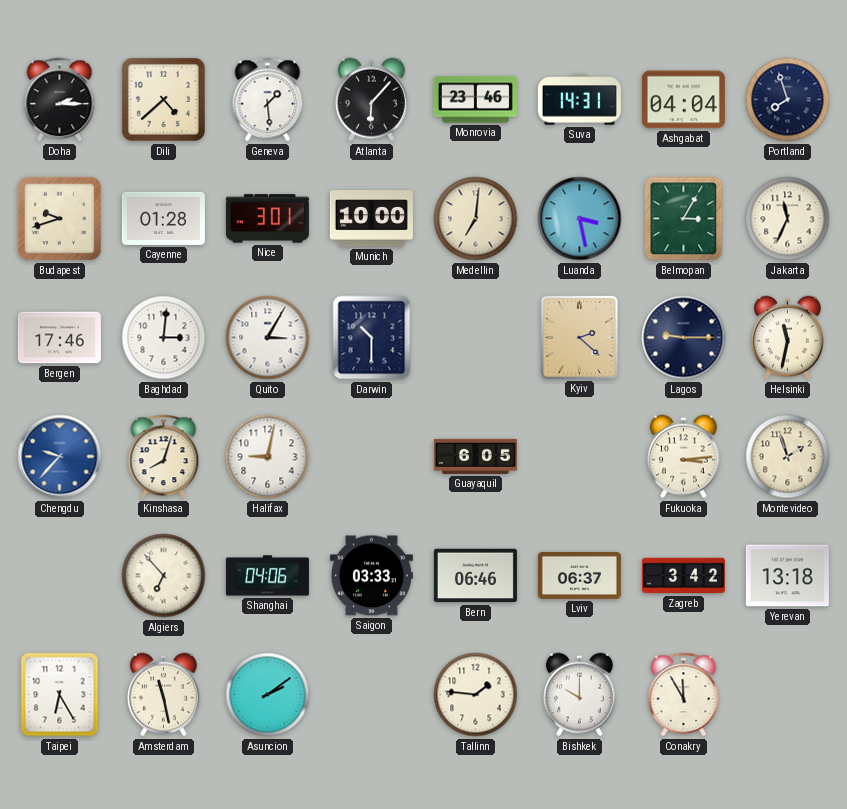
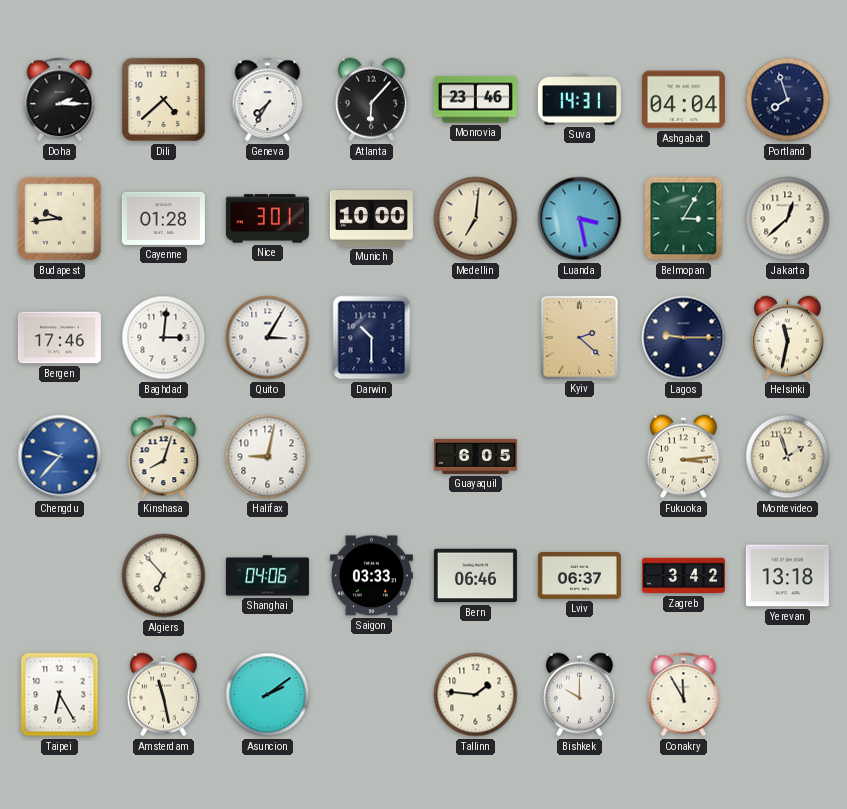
Geneva: 1:29 -> 7:35
Budapest: 9:42 -> 9:44
Jakarta: 11:34 -> 12:38
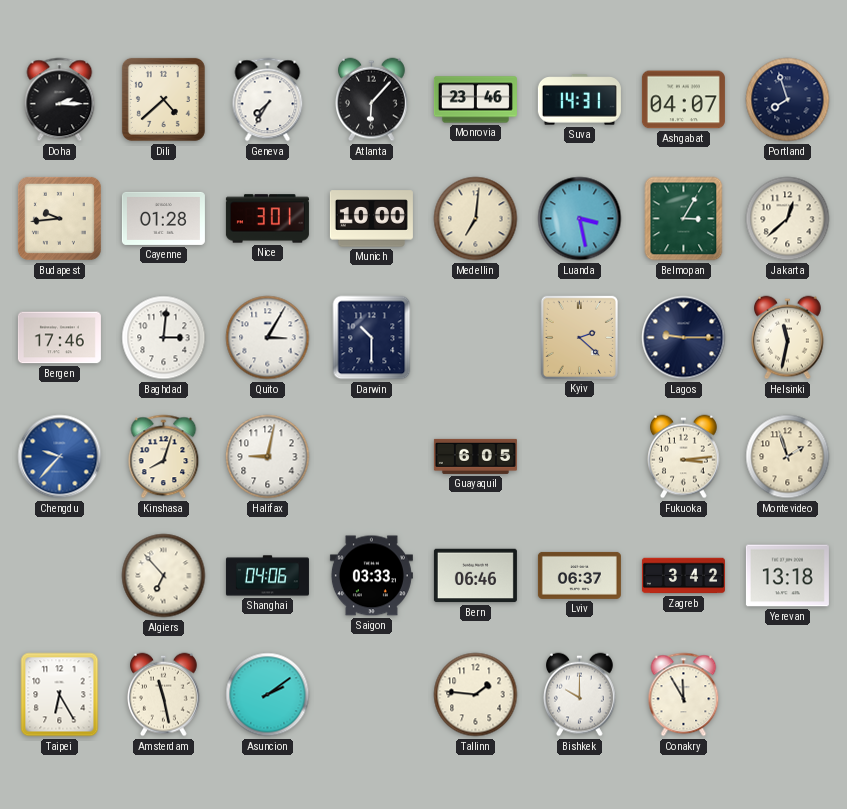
Ashgabat: 04:04 -> 04:07
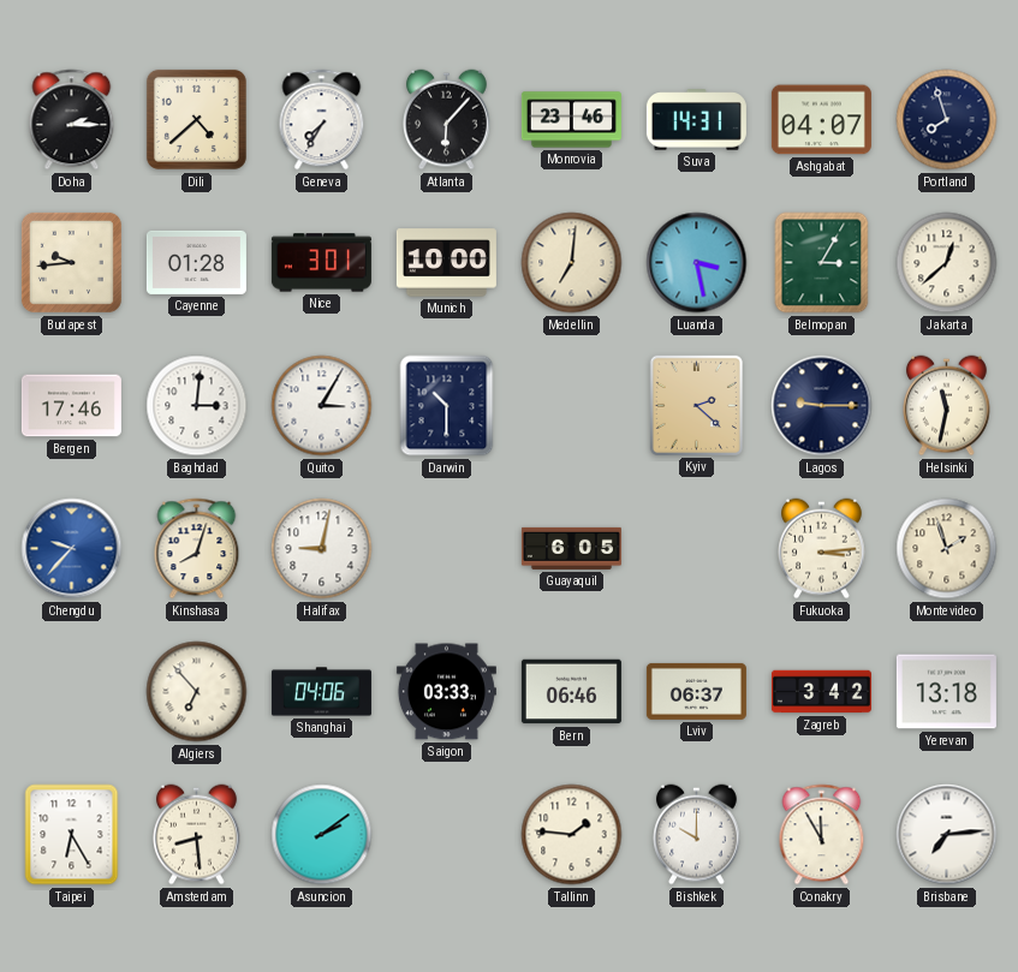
Amsterdam: 11:28 -> 8:29
Brisbane: none -> 7:14
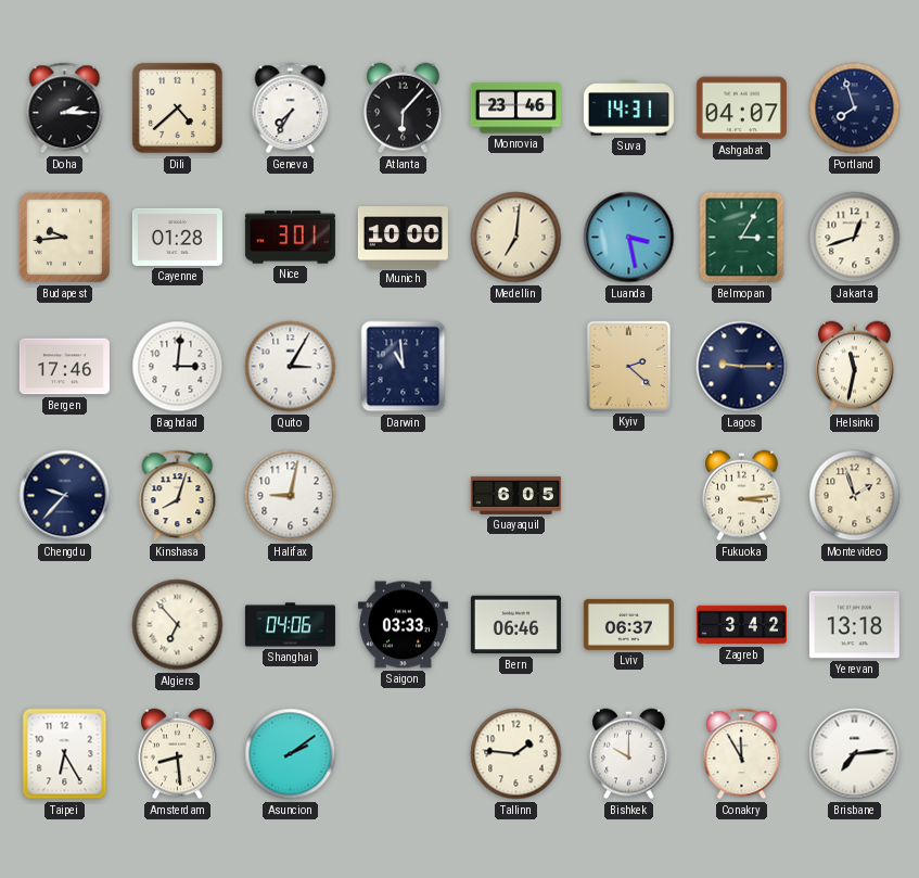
Jakarta: 12:38 -> 12:42
Darwin: 10:30 -> 10:59
Chengdu dial: blue -> navy
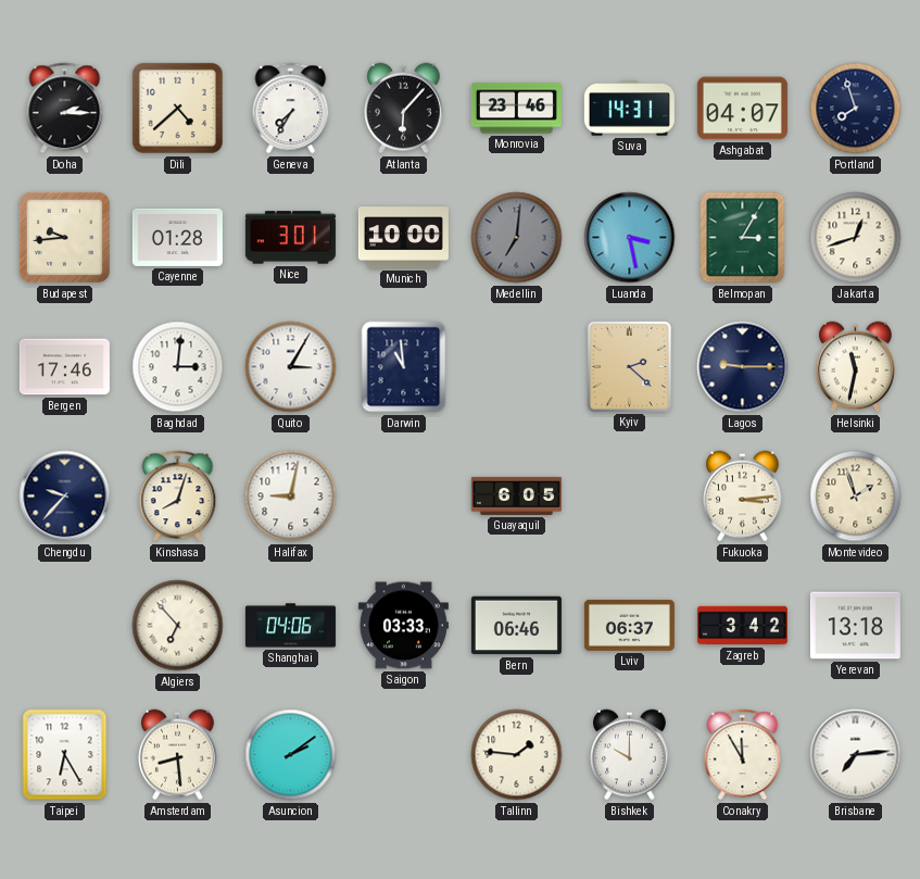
Medellin dial: cream -> grey
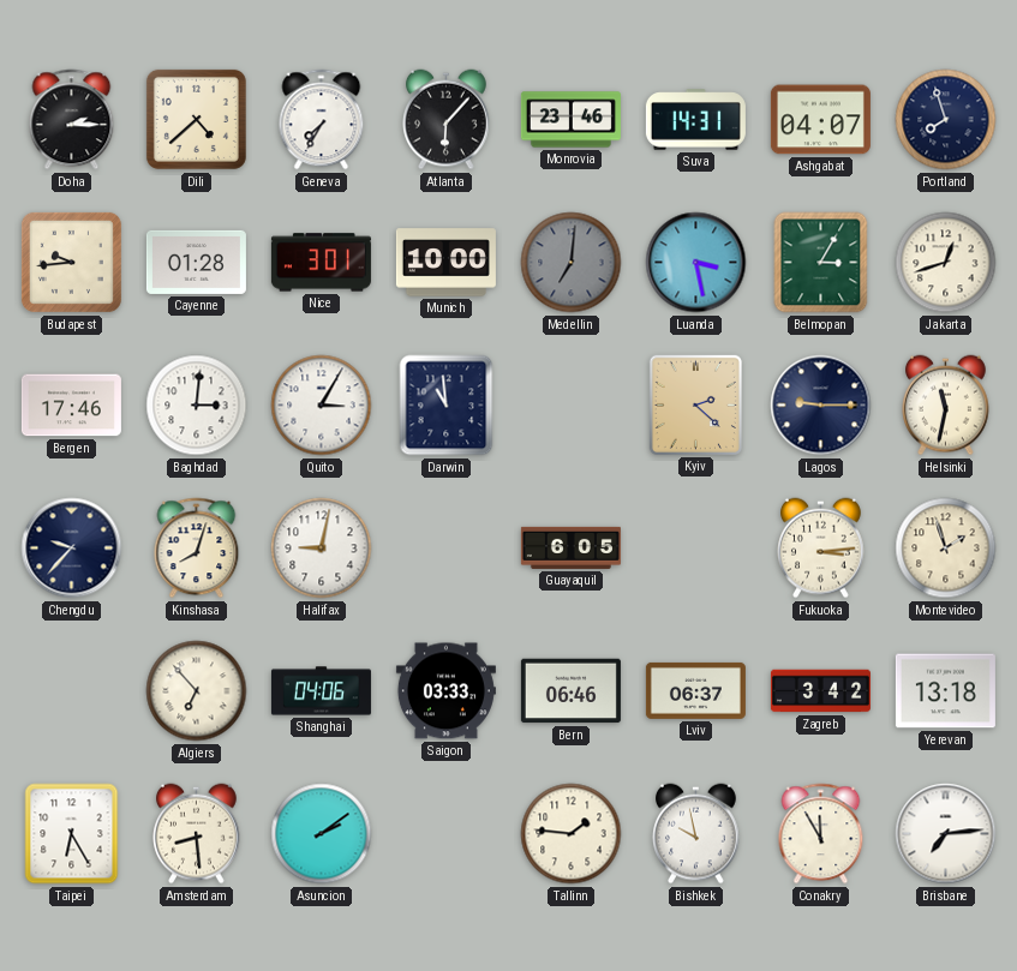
Bishkek: 10:00 -> 9:58
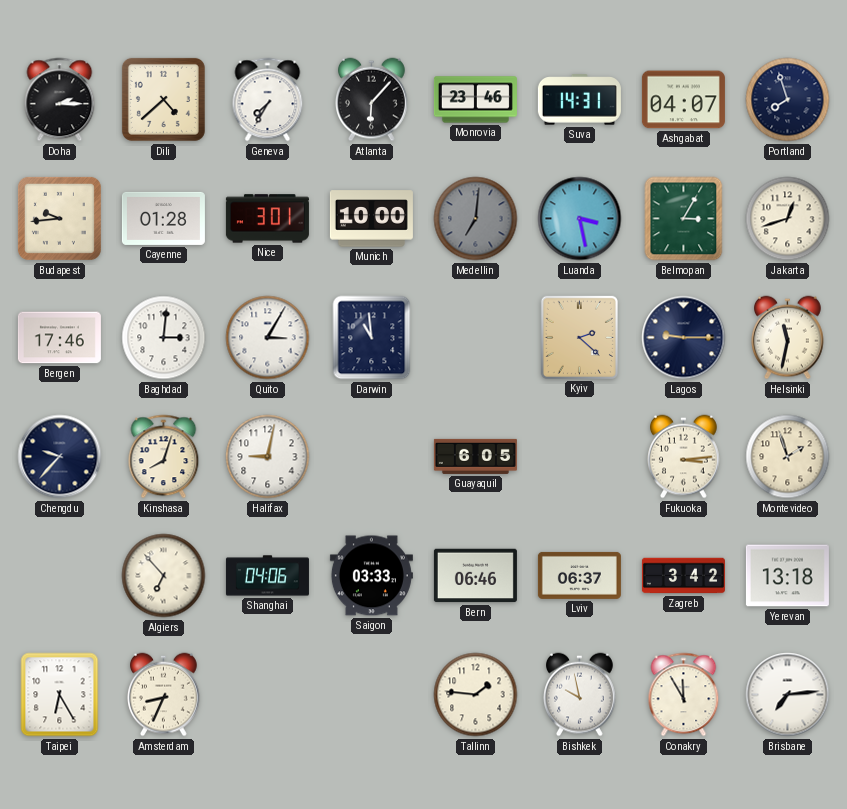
Amsterdam: 8:29 -> 8:34
Asuncion: 2:09 -> none
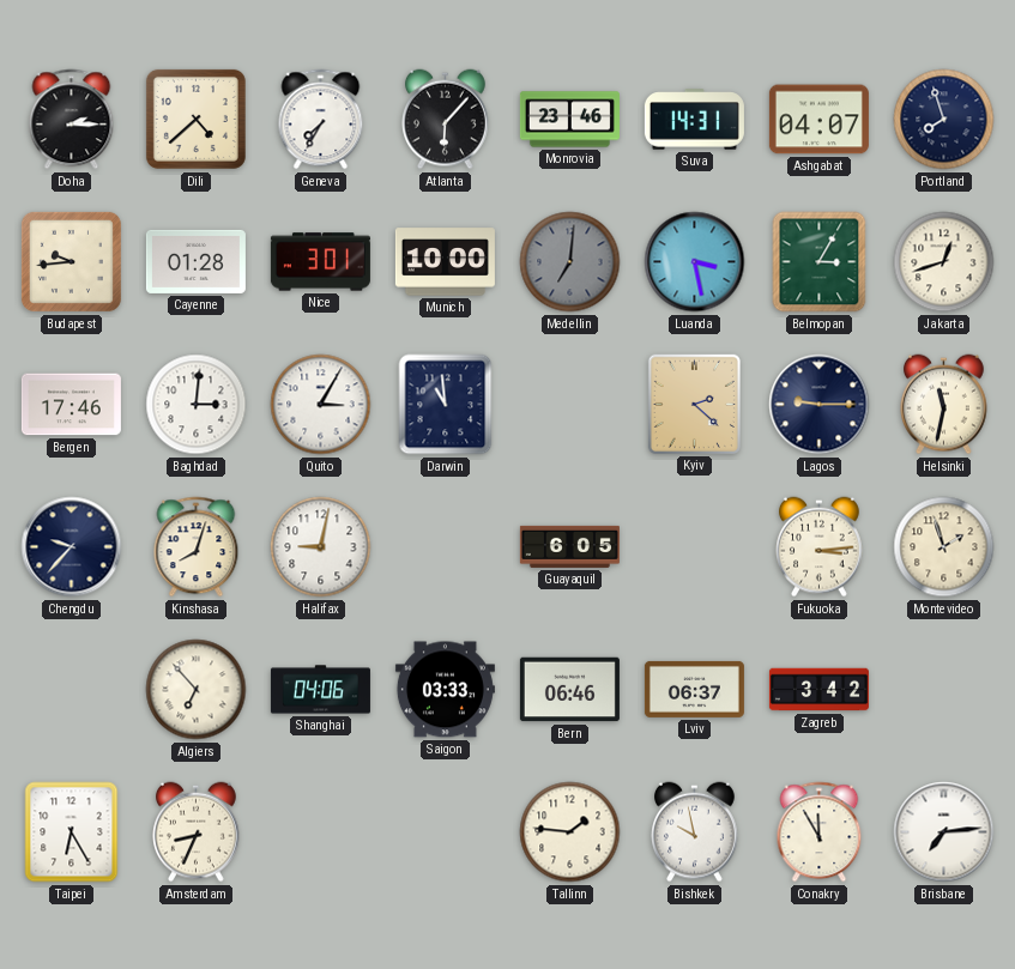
Yerevan: 13:18 -> none
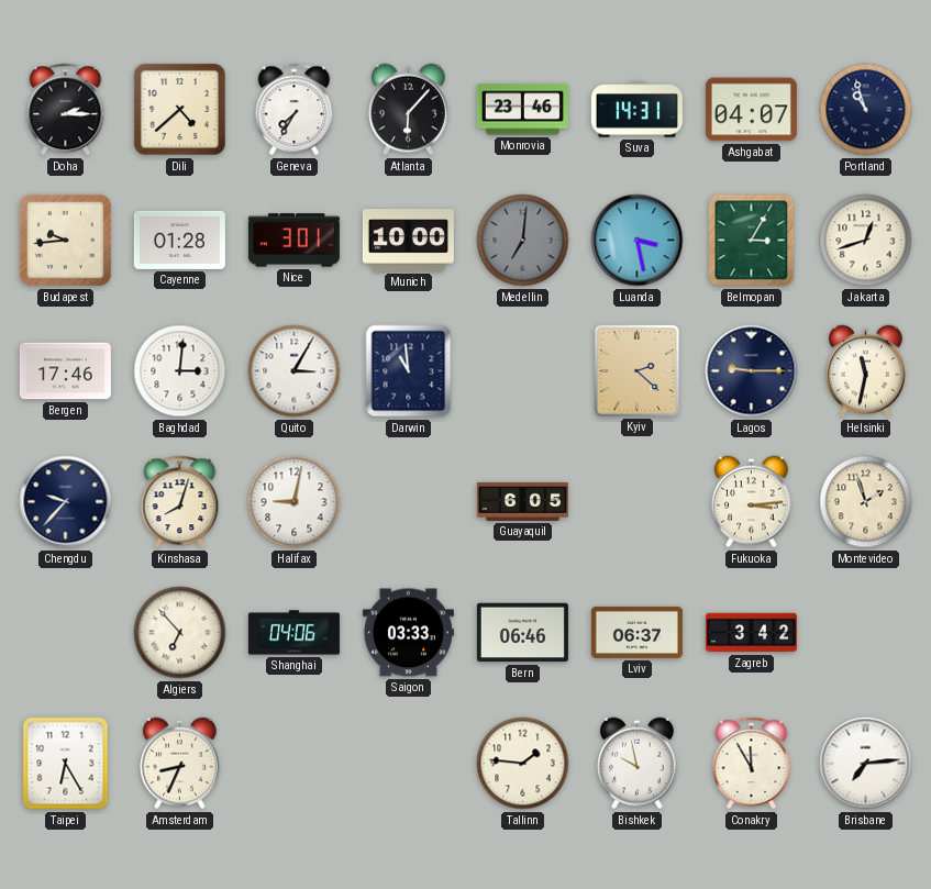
Portland: 7:57 -> 10:57
